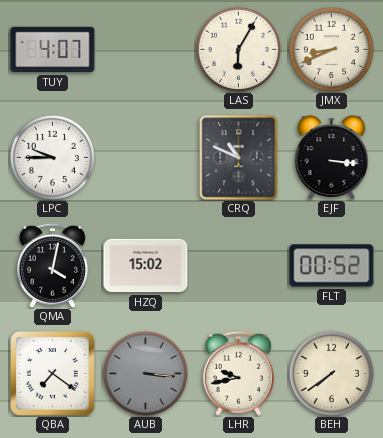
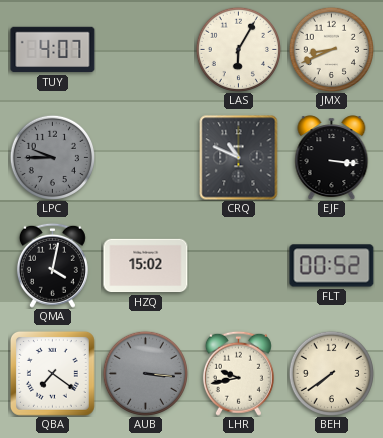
LPC dial: white -> grey
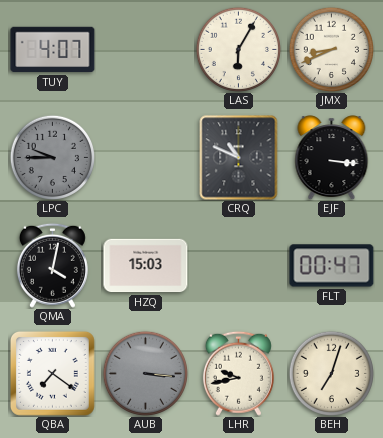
HZQ: 15:02 -> 15:03
FLT: 00:52 -> 00:47
BEH: 7:39 -> 7:03
